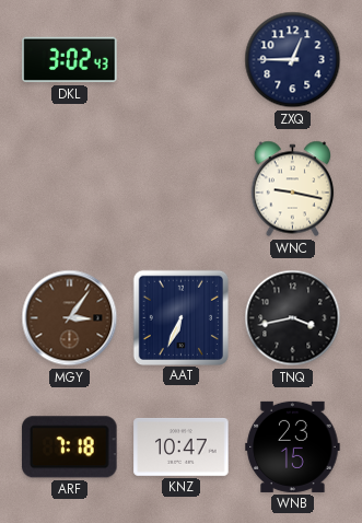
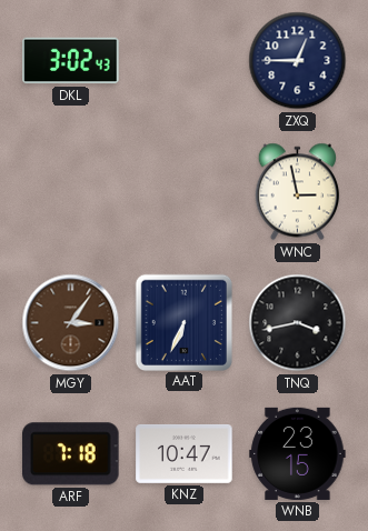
WNC: 9:17 -> 2:58
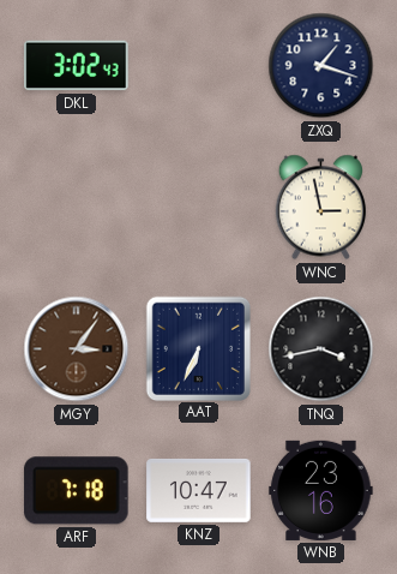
ZXQ: 12:45 -> 1:18
WNB: 23:15 -> 23:16
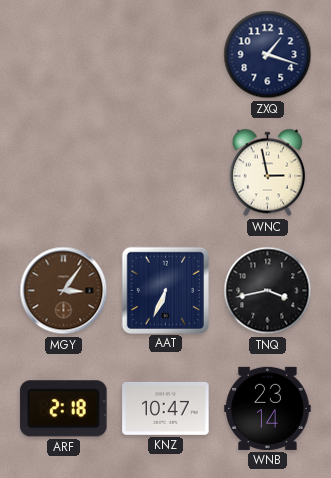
DKL: 3:02 -> none
ARF: 7:18 -> 2:18
WNB: 23:16 -> 23:14
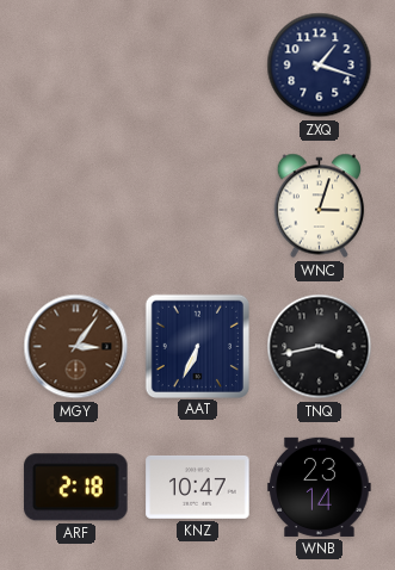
WNC: 2:58 -> 3:03
